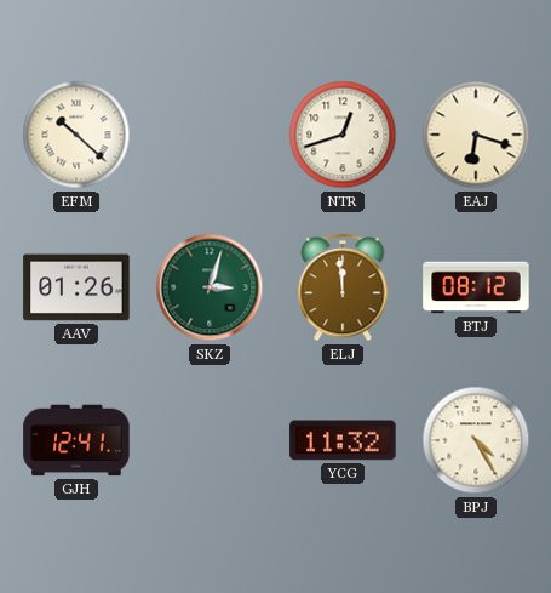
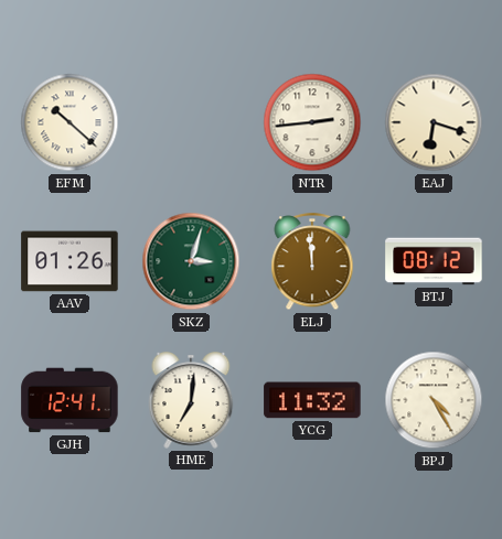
NTR: 12:42 -> 2:44
HME: none -> 7:01
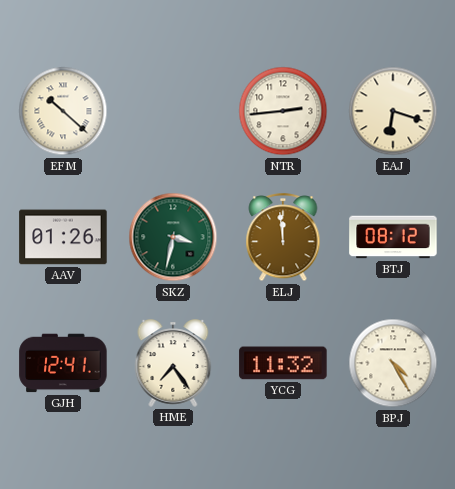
SKZ: 3:03 -> 3:32
HME: 7:01 -> 7:24
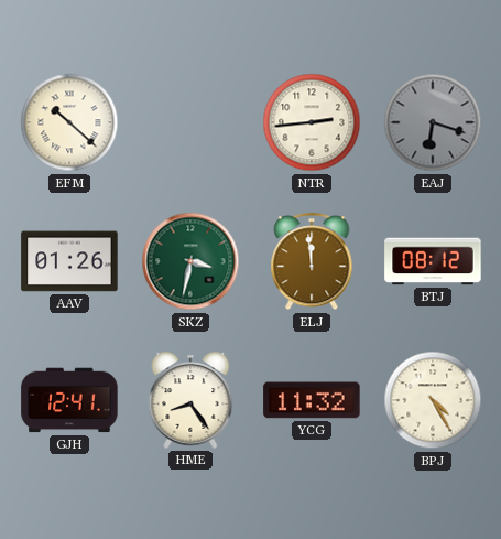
EAJ dial: cream -> grey
HME: 7:24 -> 8:24
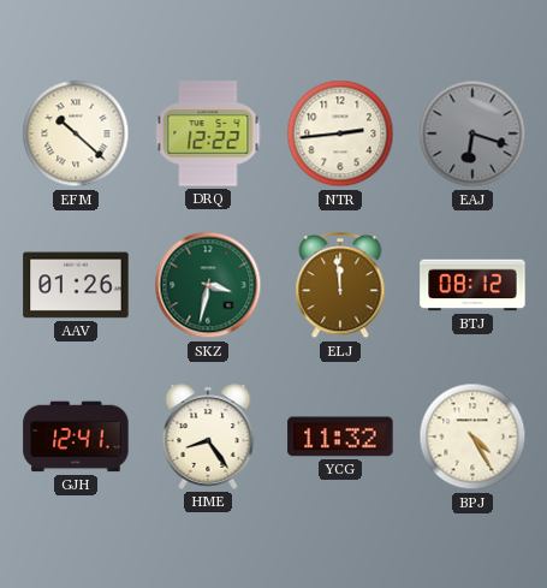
DRQ: none -> 12:22
